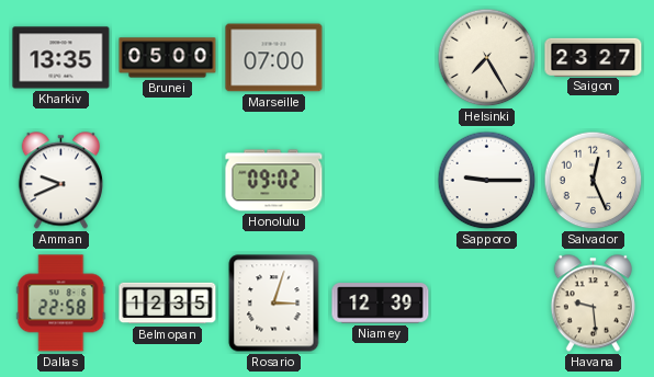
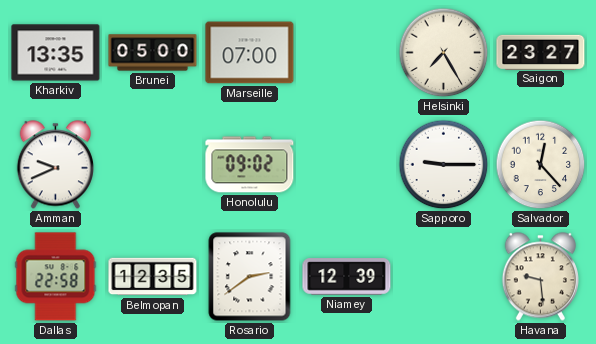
Salvador: 12:26 -> 12:23
Rosario: 3:03 -> 2:39
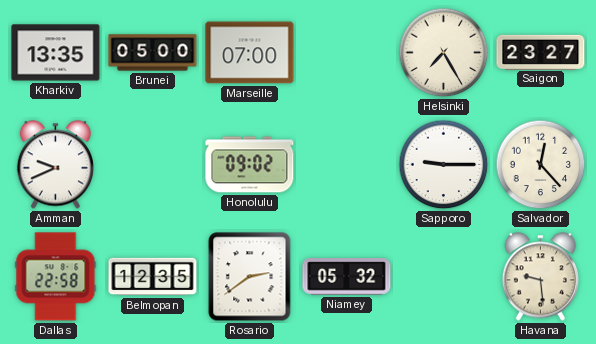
Niamey: 12:39 -> 05:32
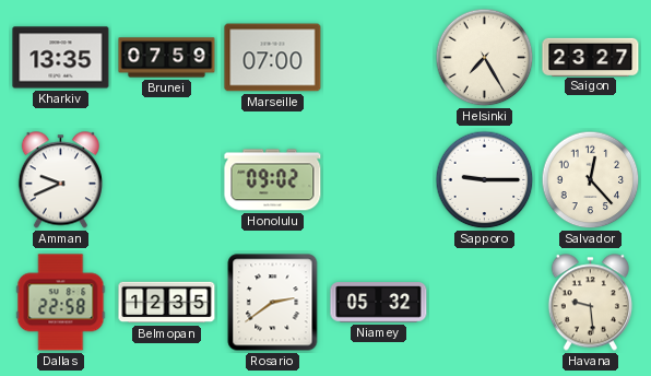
Brunei: 05:00 -> 07:59
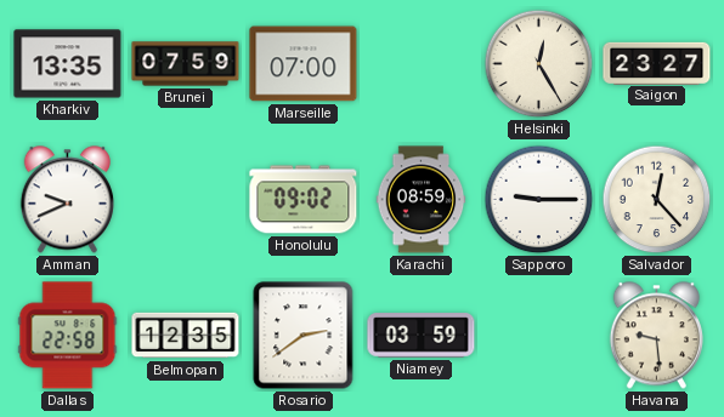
Helsinki: 7:25 -> 12:25
Karachi: none -> 08:59
Niamey: 05:32 -> 03:59
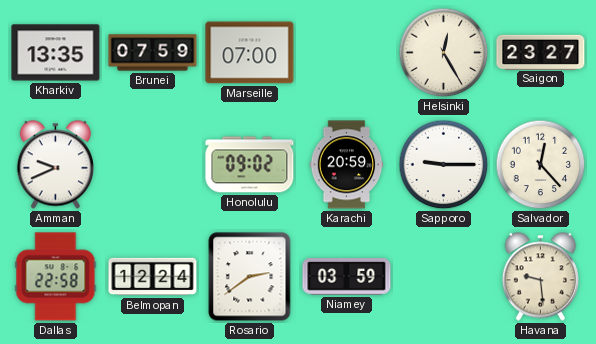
Karachi: 08:59 -> 20:59
Belmopan: 12:35 -> 12:24
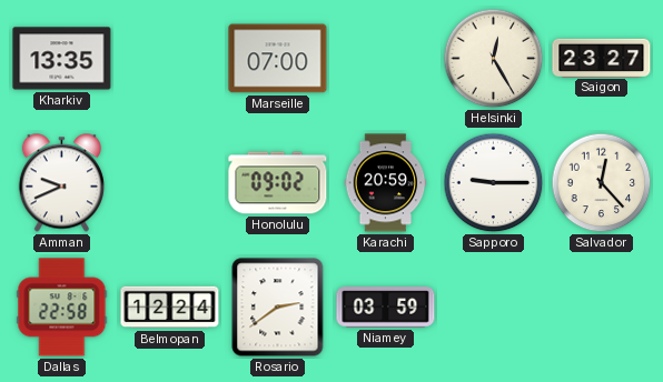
Brunei: 07:59 -> none
Havana: 9:29 -> none
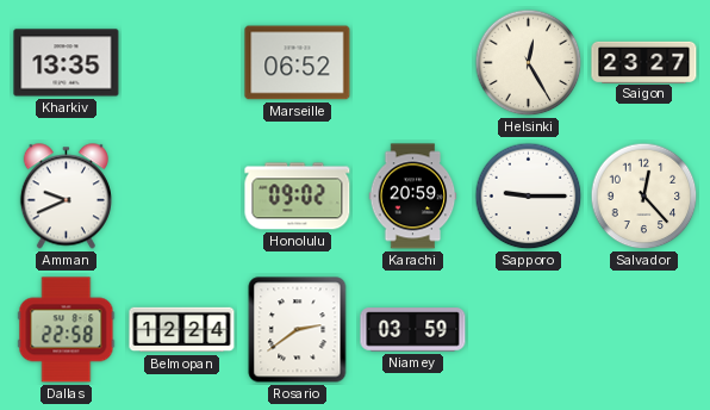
Marseille: 07:00 -> 06:52
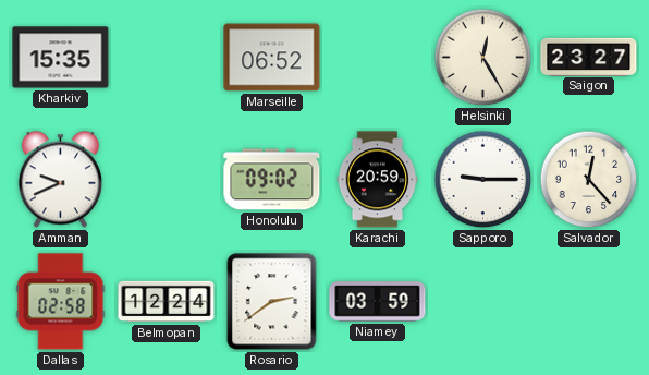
Kharkiv: 13:35 -> 15:35
Dallas: 22:58 -> 02:58
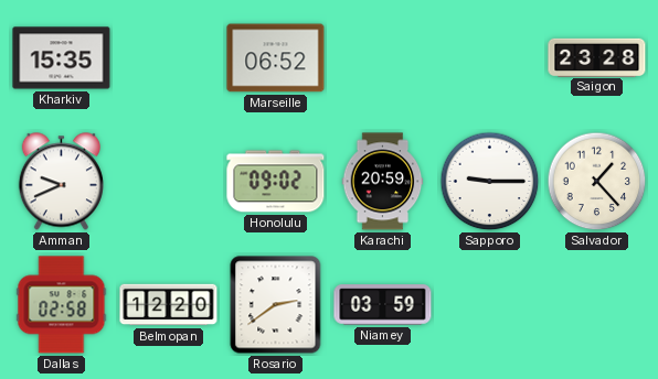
Helsinki: 12:25 -> none
Saigon: 23:27 -> 23:28
Salvador: 12:23 -> 1:23
Belmopan: 12:24 -> 12:20
